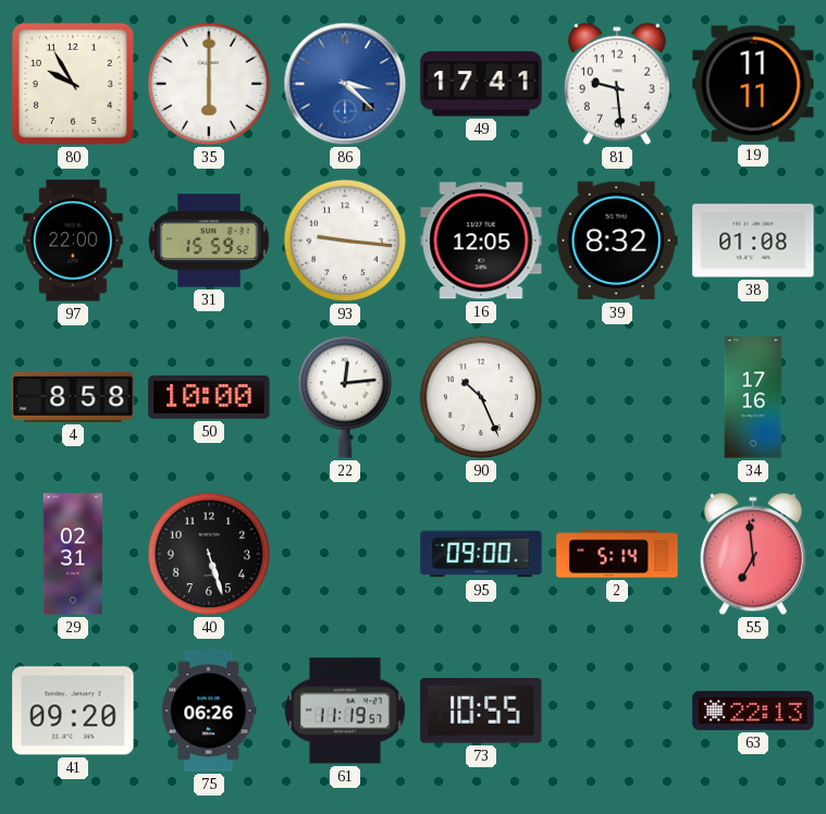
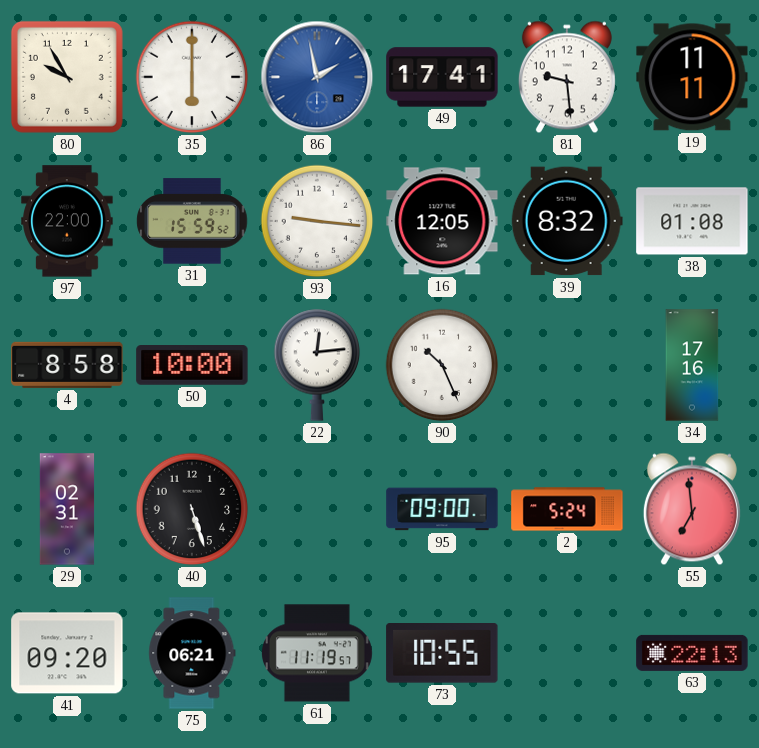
86: 3:22 -> 1:58
2: 5:14 -> 5:24
75: 06:26 -> 06:21
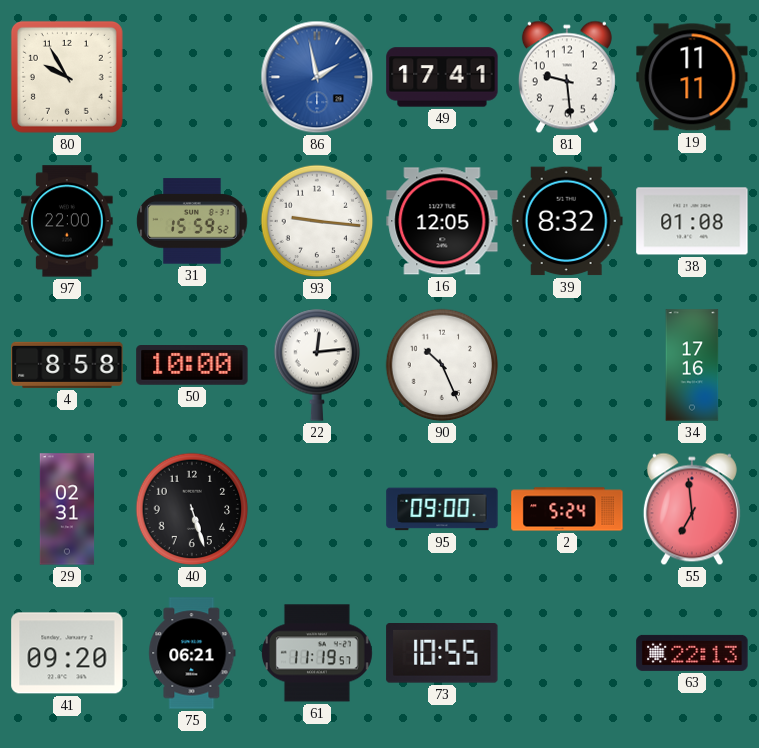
35: 6:00 -> none
